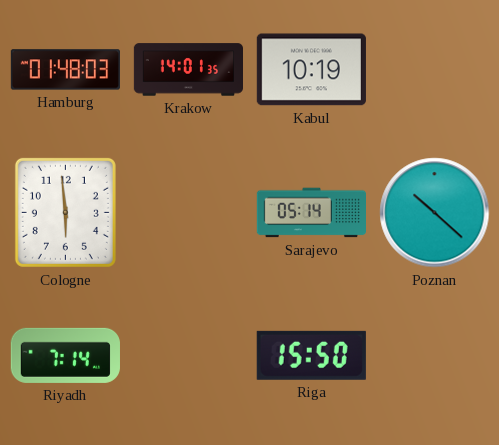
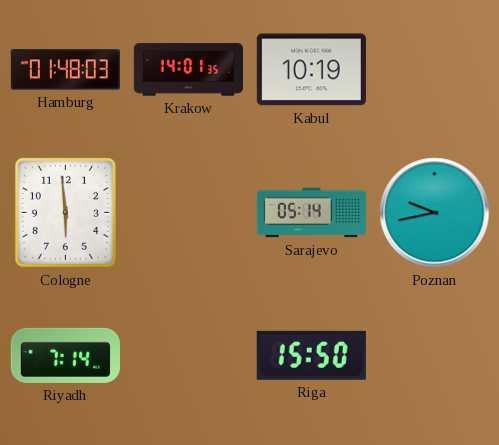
Poznan: 10:22 -> 9:43
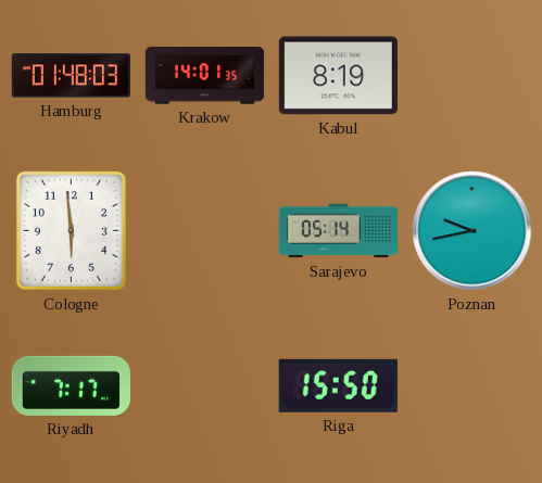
Kabul: 10:19 -> 8:19
Riyadh: 7:14 -> 7:17
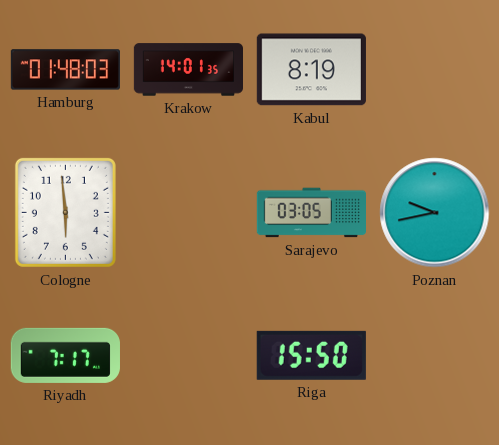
Sarajevo: 05:14 -> 03:05
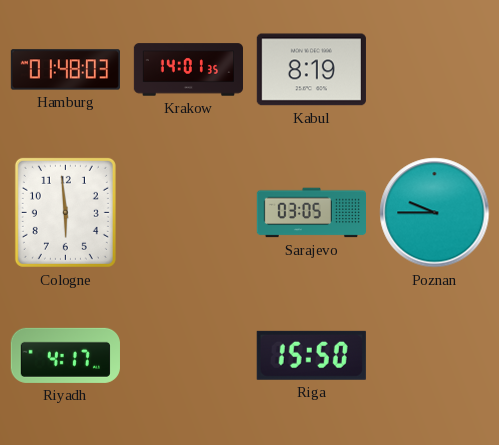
Poznan: 9:43 -> 9:45
Riyadh: 7:17 -> 4:17
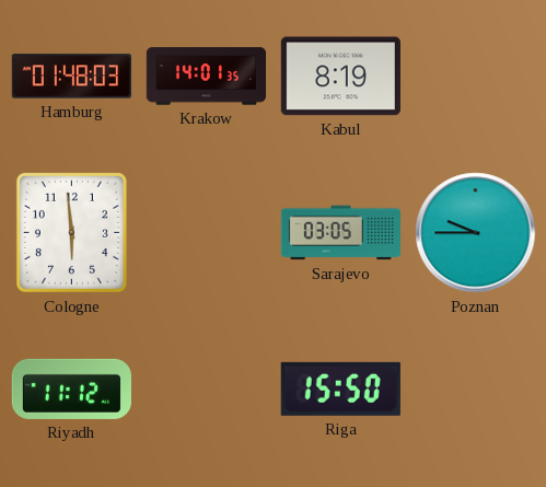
Riyadh: 4:17 -> 11:12
